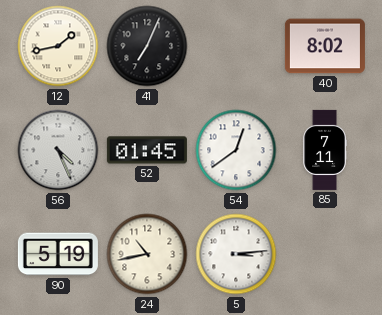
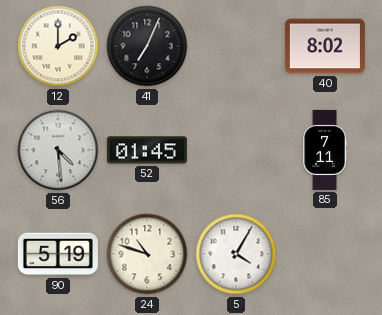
12: 1:43 -> 2:00
56: 4:26 -> 4:29
54: 12:39 -> none
24: 10:43 -> 10:48
5: 3:14 -> 4:05
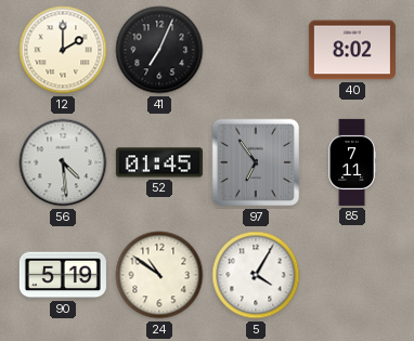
97: none -> 6:54
24: 10:48 -> 10:51
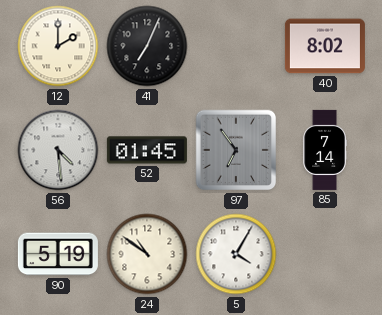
85: 7:11 -> 7:14
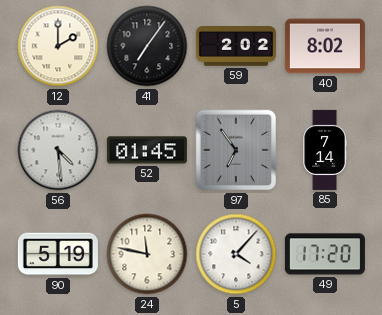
41: 7:04 -> 7:06
59: none -> 2:02
24: 10:51 -> 11:47
5: 4:05 -> 4:07
49: none -> 17:20
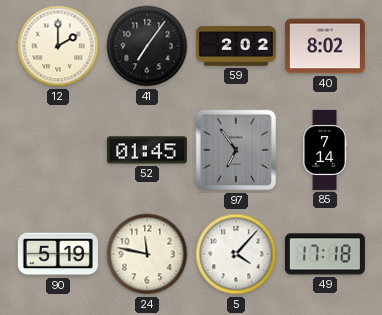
56: 4:29 -> none
49: 17:20 -> 17:18
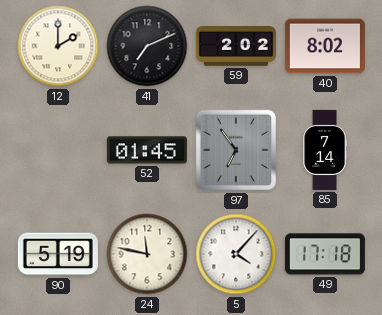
41: 7:06 -> 7:11
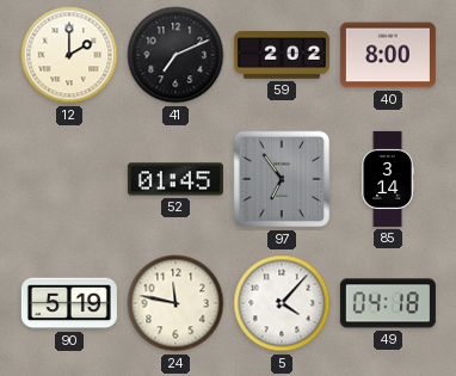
40: 8:02 -> 8:00
85: 7:14 -> 3:14
49: 17:18 -> 04:18
